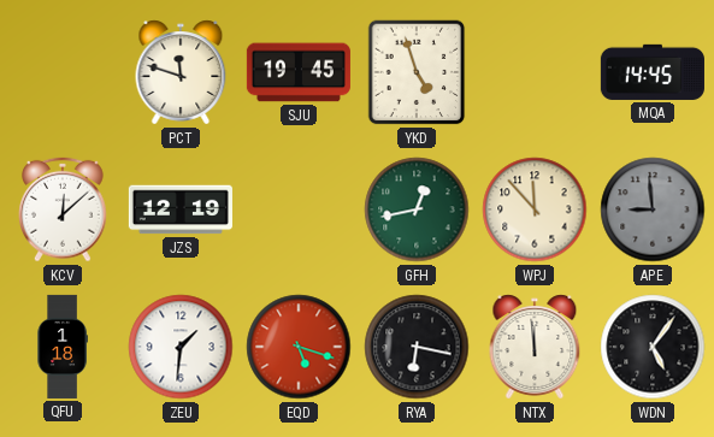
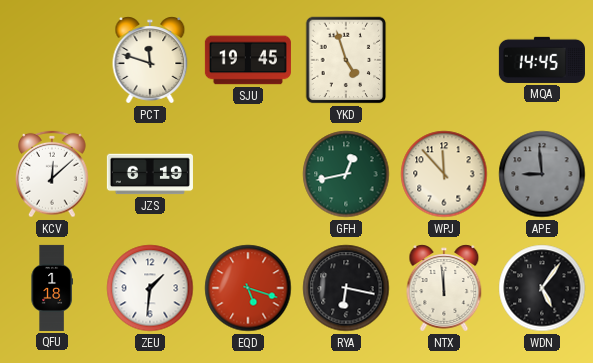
JZS: 12:19 -> 6:19
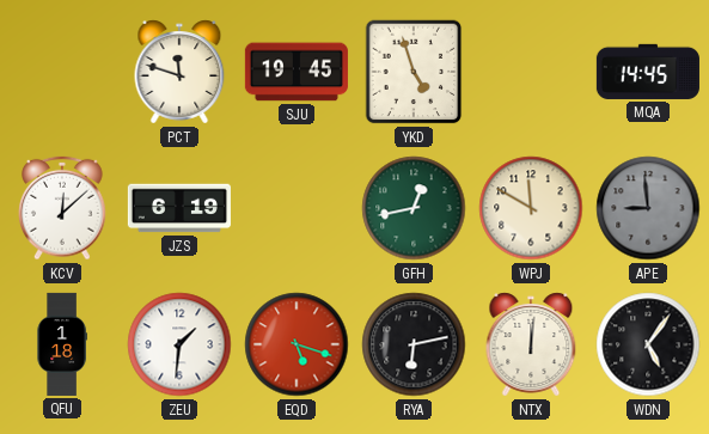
WPJ: 11:53 -> 11:50
RYA: 6:17 -> 6:13
NTX: 11:59 -> 12:01
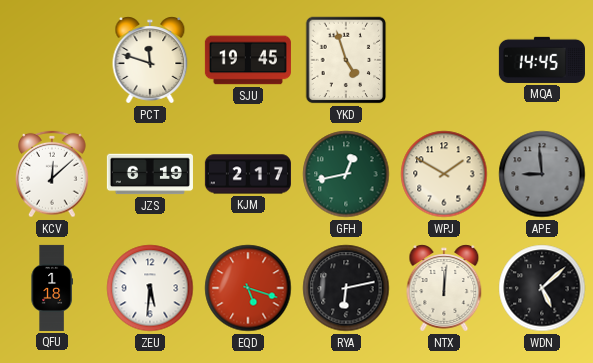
KJM: none -> 2:17
WPJ: 11:50 -> 1:50
ZEU: 1:31 -> 5:31
WDN: 5:06 -> 5:08
